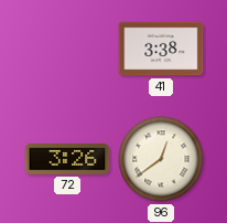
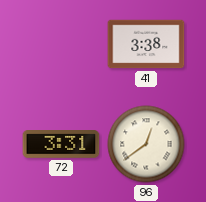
72: 3:26 -> 3:31
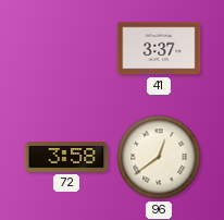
41: 3:38 -> 3:37
72: 3:31 -> 3:58
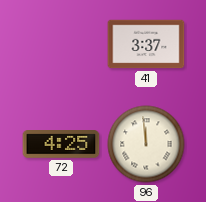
72: 3:58 -> 4:25
96: 12:39 -> 11:59
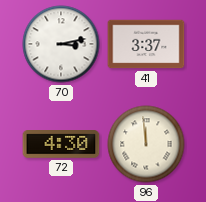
70: none -> 3:13
72: 4:25 -> 4:30
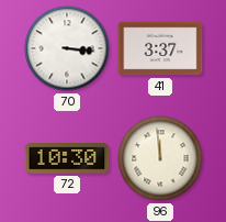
70: 3:13 -> 3:16
72: 4:30 -> 10:30
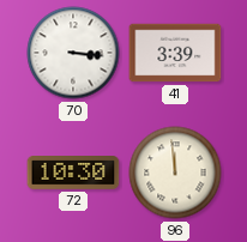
41: 3:37 -> 3:39
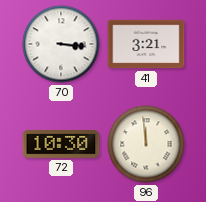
41: 3:39 -> 3:21
